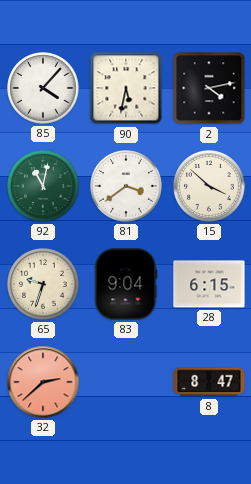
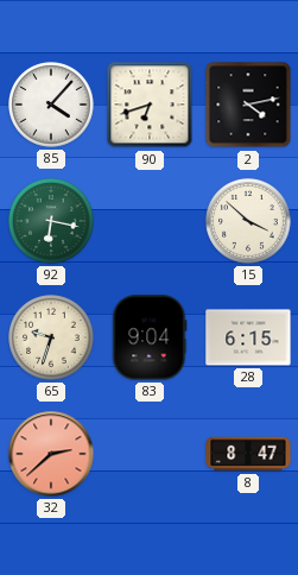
90: 5:32 -> 6:42
92: 11:02 -> 6:17
81: 3:39 -> none
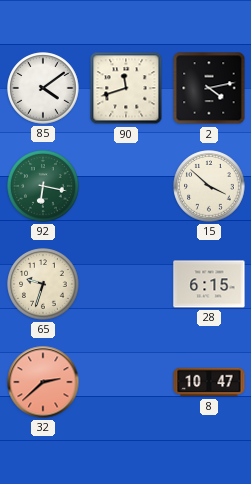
85: 4:07 -> 4:09
90: 6:42 -> 11:42
83: 9:04 -> none
8: 8:47 -> 10:47
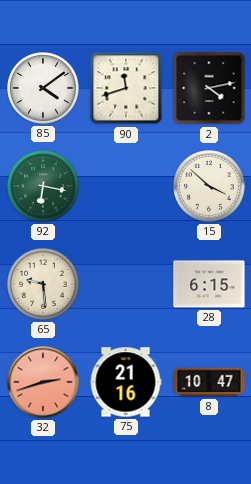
65: 9:33 -> 9:29
32: 2:38 -> 2:42
75: none -> 21:16
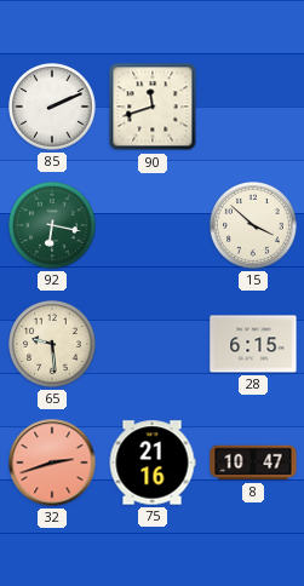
85: 4:09 -> 2:11
2: 4:13 -> none
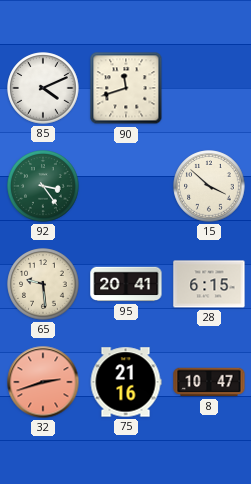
85: 2:11 -> 4:11
92: 6:17 -> 3:24
95: none -> 20:41
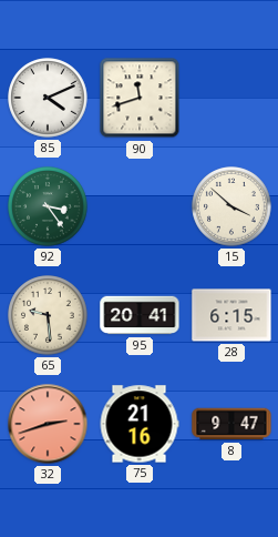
8: 10:47 -> 9:47
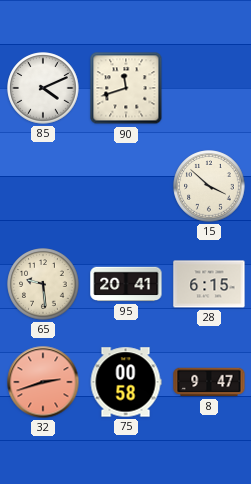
92: 3:24 -> none
75: 21:16 -> 00:58
